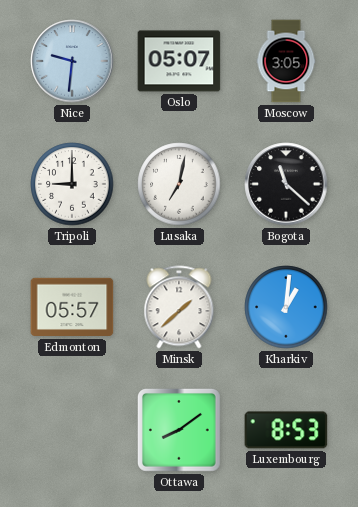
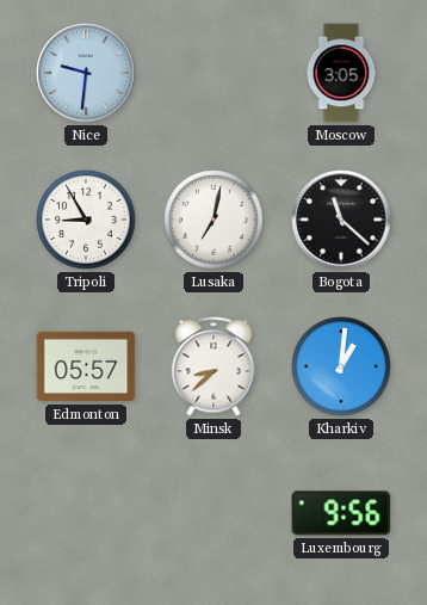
Oslo: 05:07 -> none
Tripoli: 9:00 -> 8:55
Minsk: 1:38 -> 8:38
Ottawa: 8:09 -> none
Luxembourg: 8:53 -> 9:56
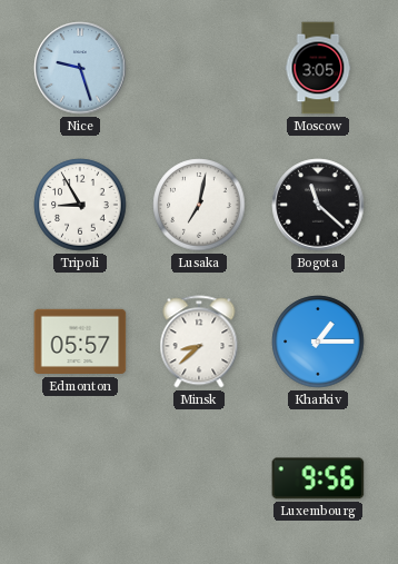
Nice: 9:31 -> 9:27
Kharkiv: 1:01 -> 1:15
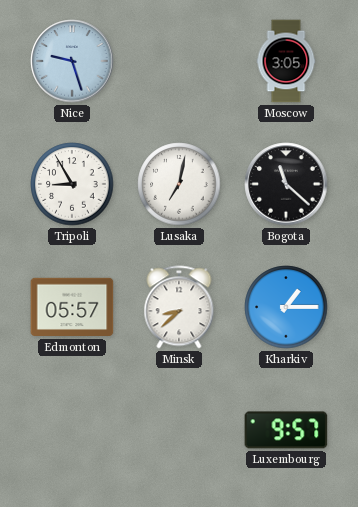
Luxembourg: 9:56 -> 9:57
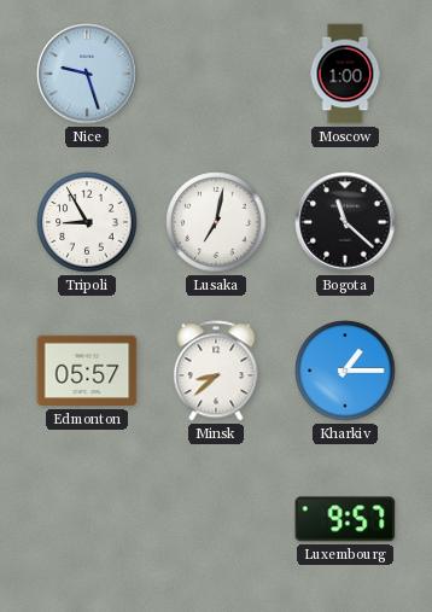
Moscow: 3:05 -> 1:00
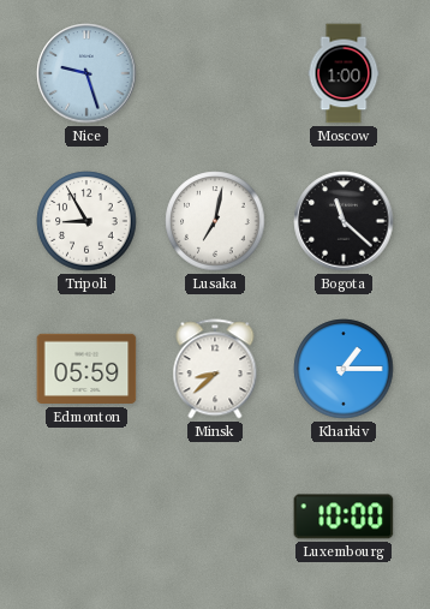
Edmonton: 05:57 -> 05:59
Luxembourg: 9:57 -> 10:00
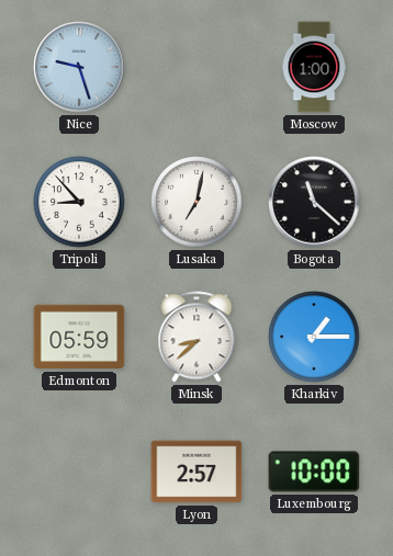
Tripoli: 8:55 -> 8:53
Lyon: none -> 2:57
